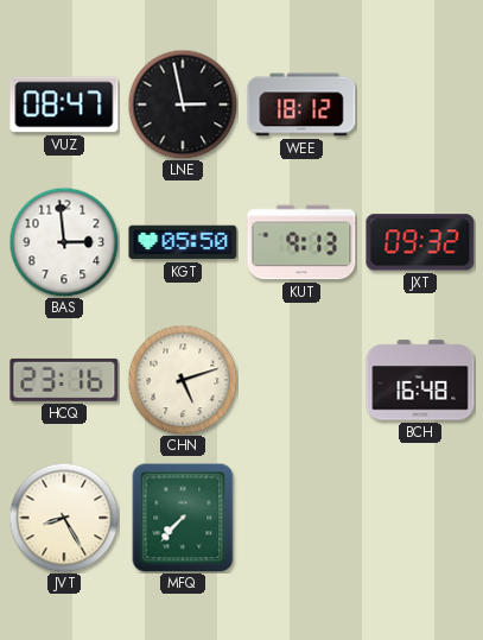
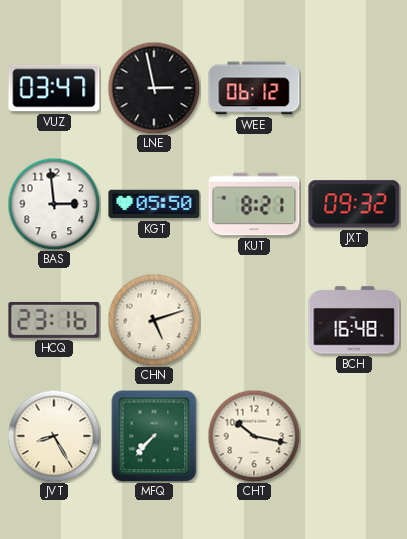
VUZ: 08:47 -> 03:47
WEE: 18:12 -> 06:12
KUT: 9:13 -> 8:21
CHT: none -> 10:17
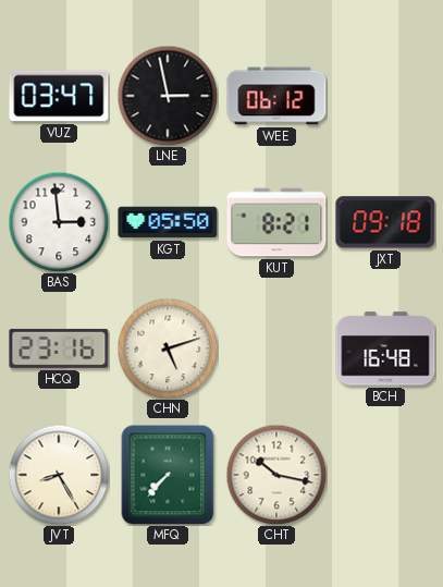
JXT: 09:32 -> 09:18
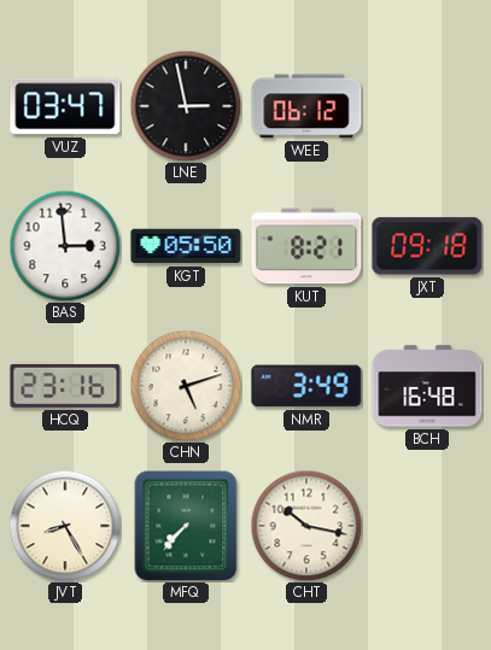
NMR: none -> 3:49
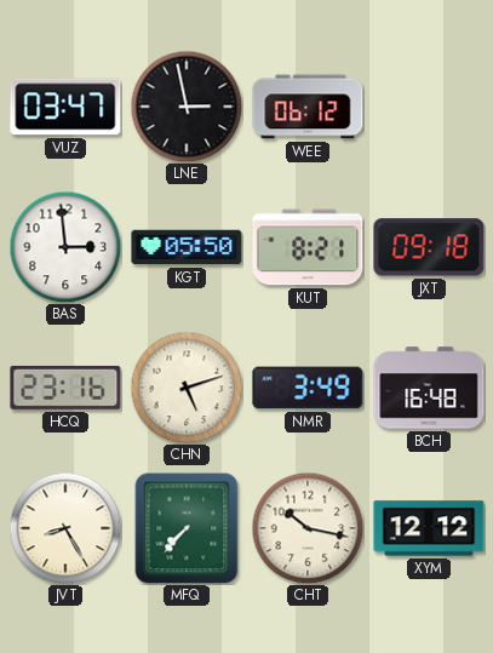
XYM: none -> 12:12
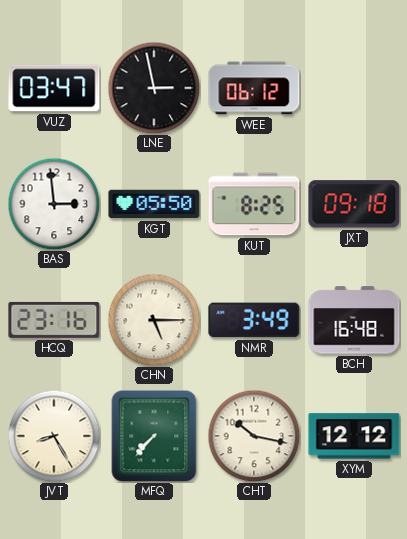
KUT: 8:21 -> 8:25
CHN: 5:12 -> 5:15
